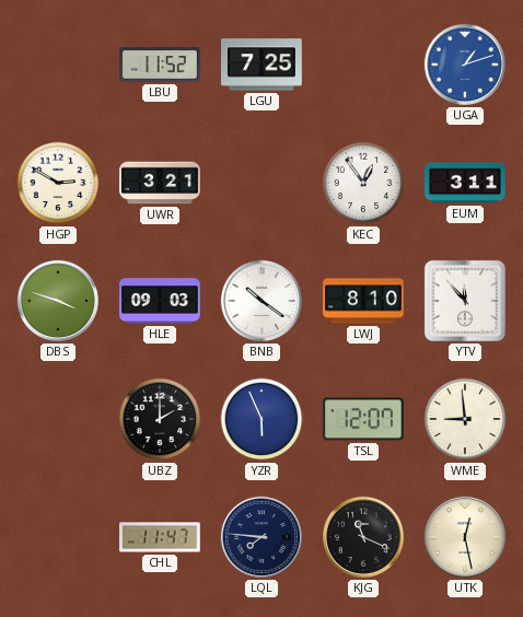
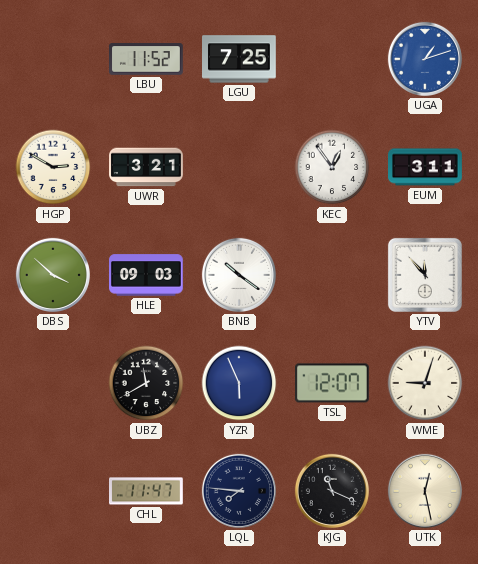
DBS: 3:48 -> 3:52
LWJ: 8:10 -> none
UBZ: 2:00 -> 11:40
WME: 8:59 -> 9:03
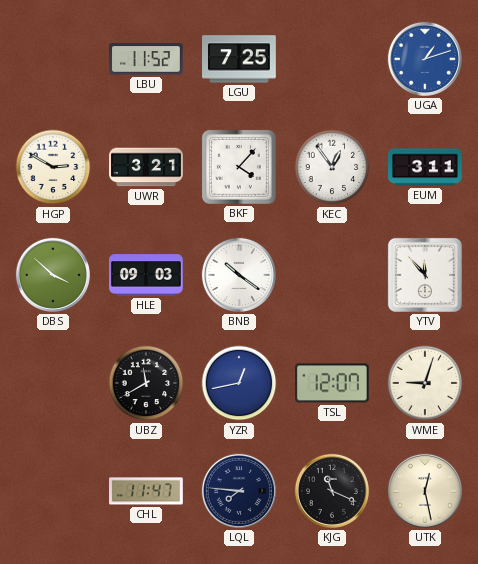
BKF: none -> 4:07
YZR: 5:56 -> 12:43
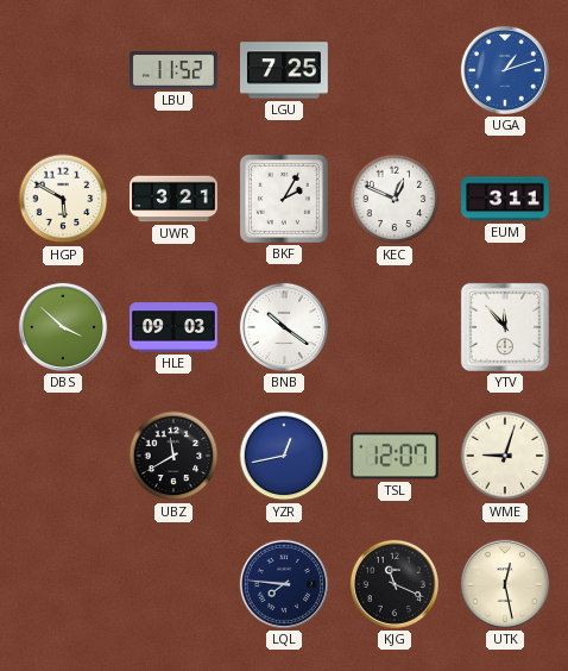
HGP: 2:50 -> 5:50
BKF: 4:07 -> 2:05
KEC: 12:54 -> 12:49
CHL: 11:47 -> none
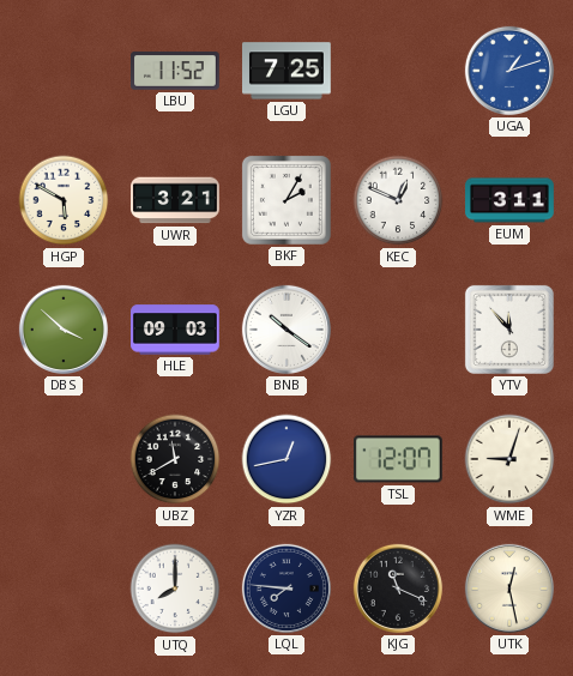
UTQ: none -> 8:00
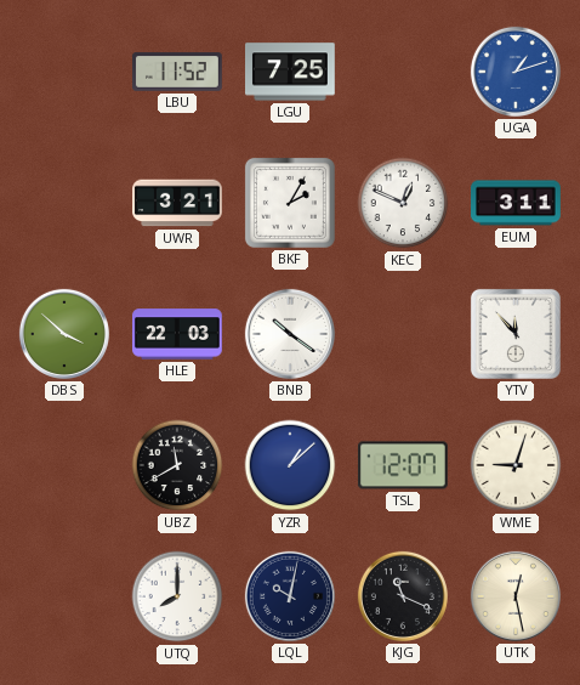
HGP: 5:50 -> none
HLE: 09:03 -> 22:03
YZR: 12:43 -> 1:08
LQL: 7:46 -> 10:02
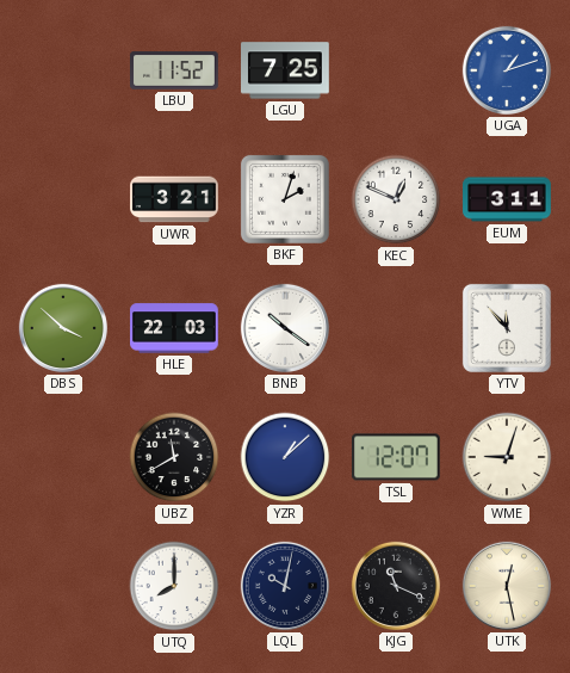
BKF: 2:05 -> 2:03
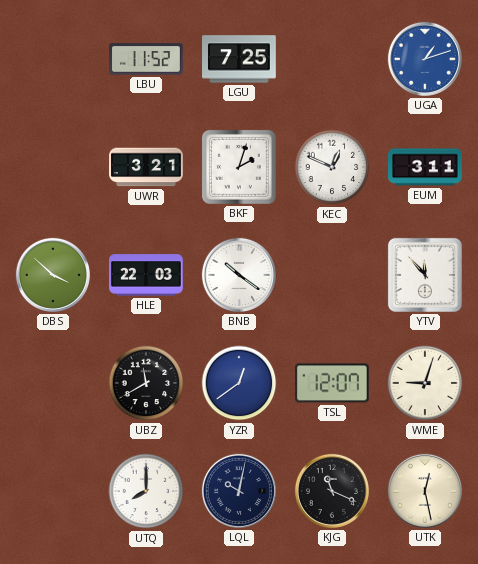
YZR: 1:08 -> 12:39
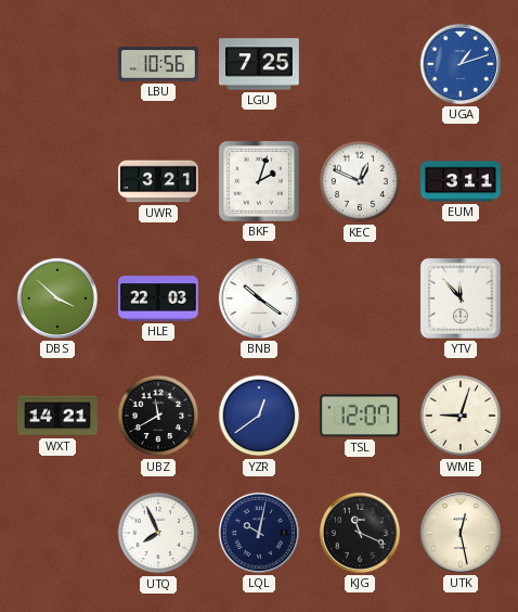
LBU: 11:52 -> 10:56
WXT: none -> 14:21
UTQ: 8:00 -> 7:56
